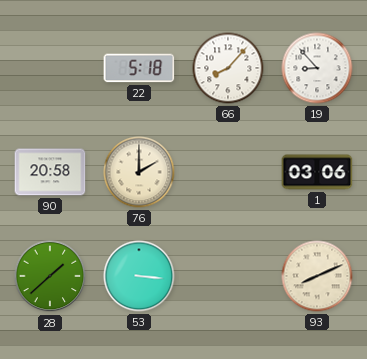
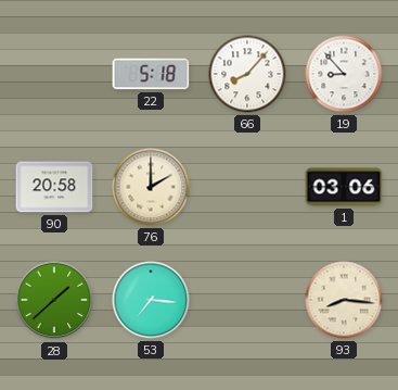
53: 3:16 -> 7:16
93: 8:11 -> 8:16
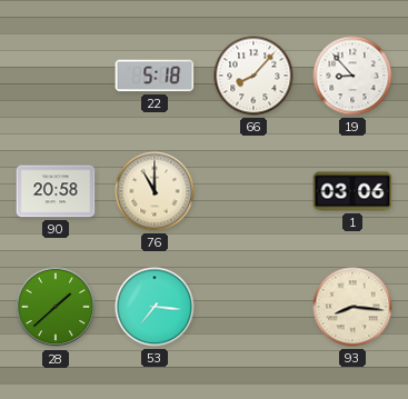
76: 2:00 -> 11:00
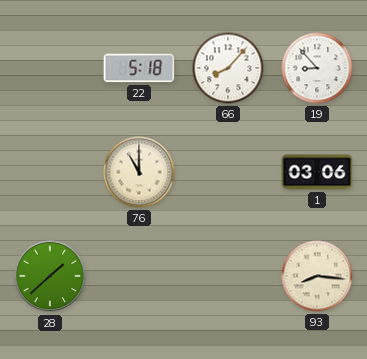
90: 20:58 -> none
53: 7:16 -> none
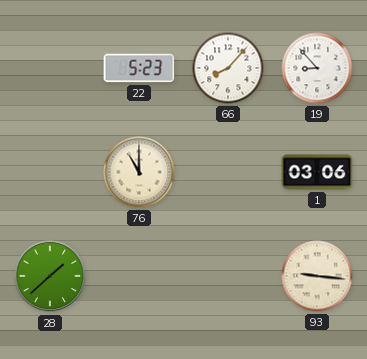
22: 5:18 -> 5:23
93: 8:16 -> 9:16
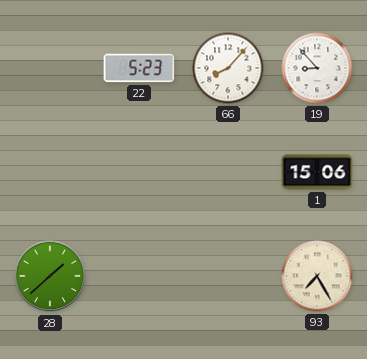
76: 11:00 -> none
1: 03:06 -> 15:06
93: 9:16 -> 7:25
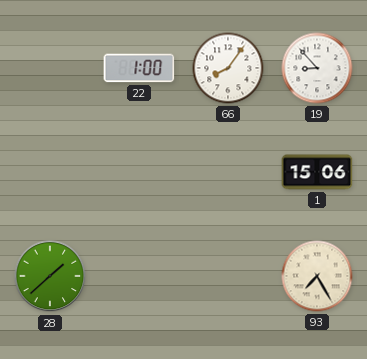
22: 5:23 -> 1:00
66: 8:07 -> 8:06
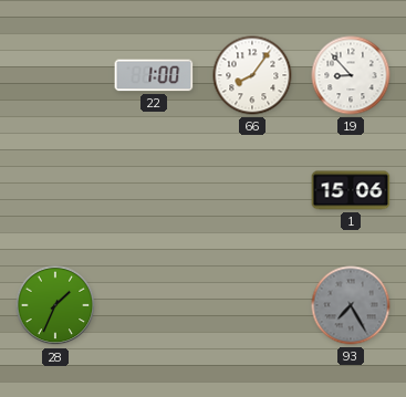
28: 1:38 -> 1:34
93 dial: cream -> grey
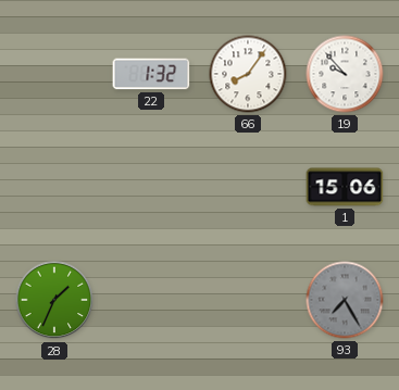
22: 1:00 -> 1:32
19: 8:53 -> 9:53
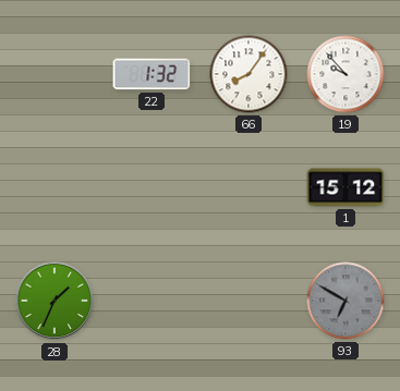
1: 15:06 -> 15:12
93: 7:25 -> 6:50
